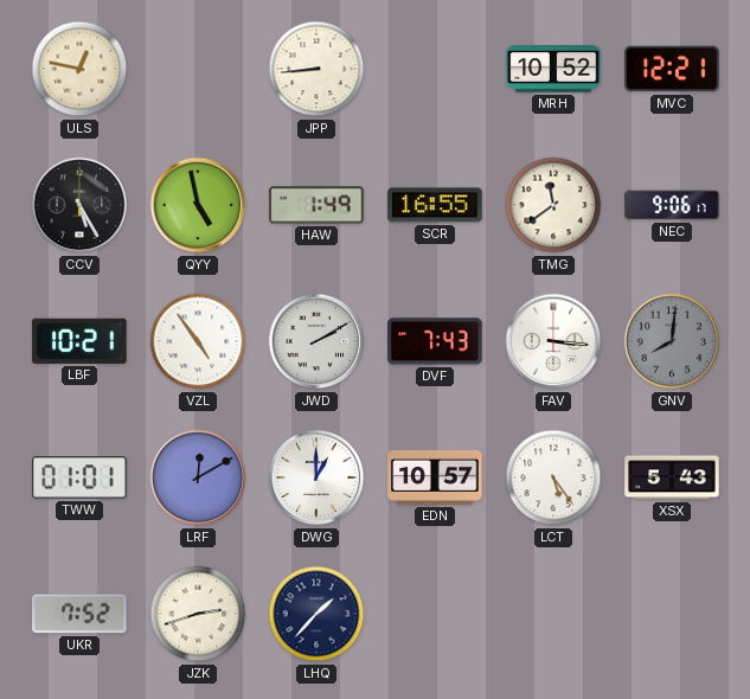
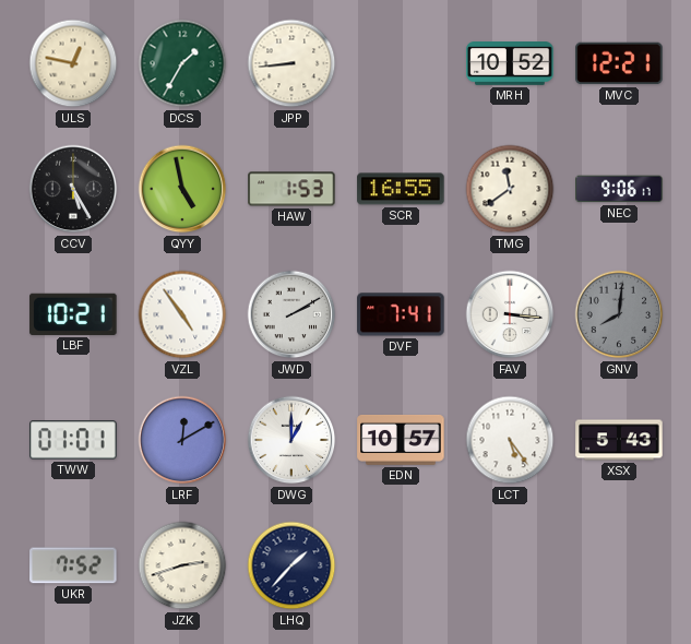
DCS: none -> 1:35
HAW: 1:49 -> 1:53
DVF: 7:43 -> 7:41
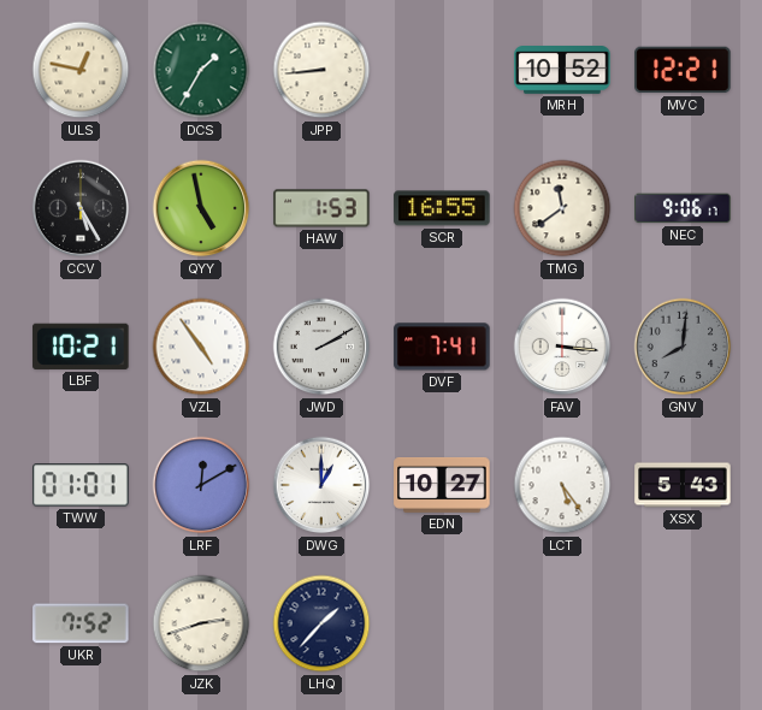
EDN: 10:57 -> 10:27
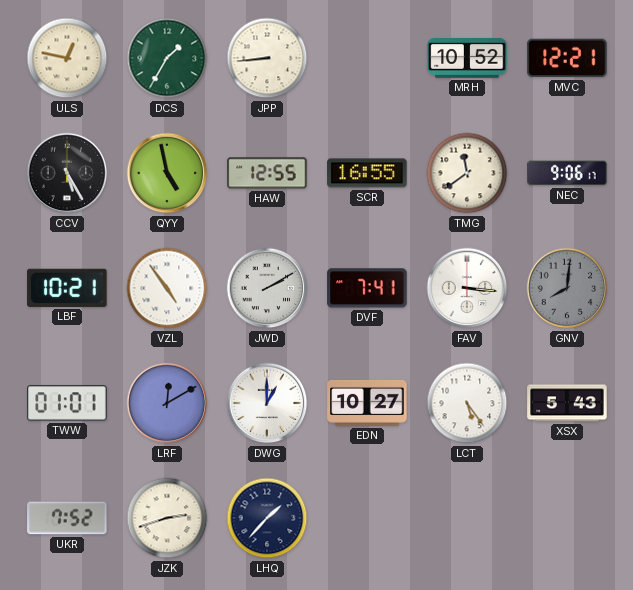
HAW: 1:53 -> 12:55
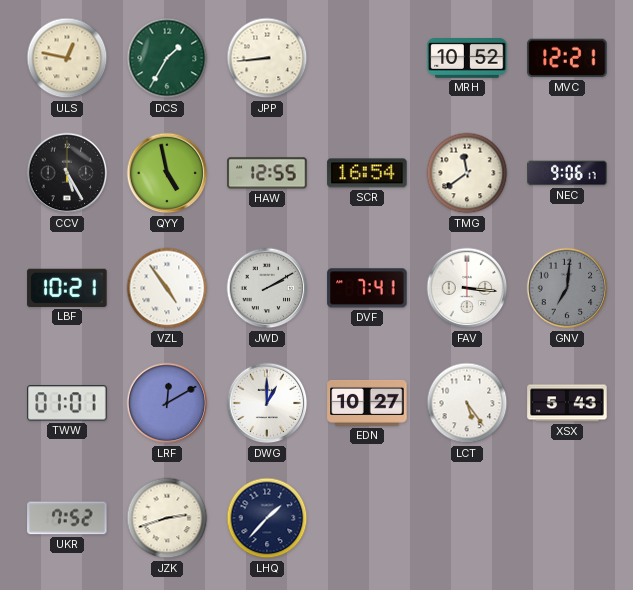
SCR: 16:55 -> 16:54
GNV: 8:01 -> 7:01
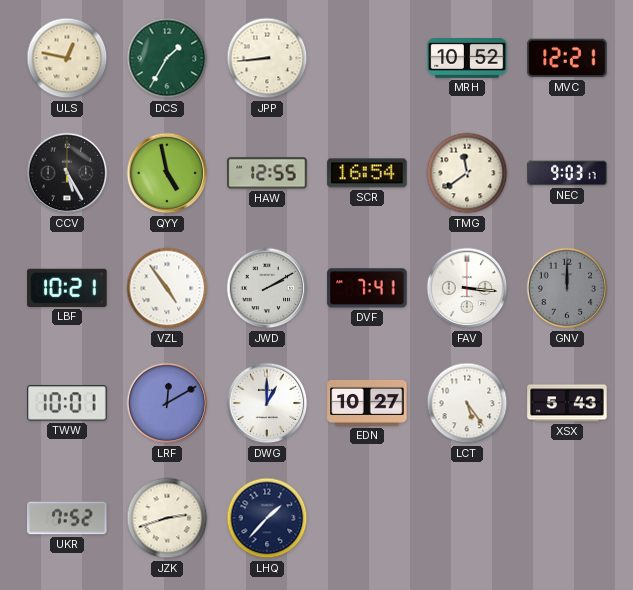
NEC: 9:06 -> 9:03
GNV: 7:01 -> 12:00
TWW: 01:01 -> 10:01
